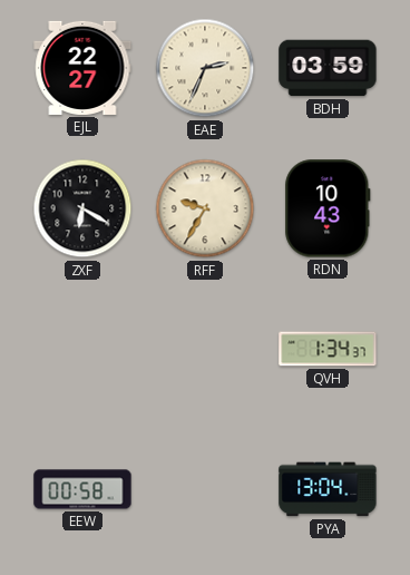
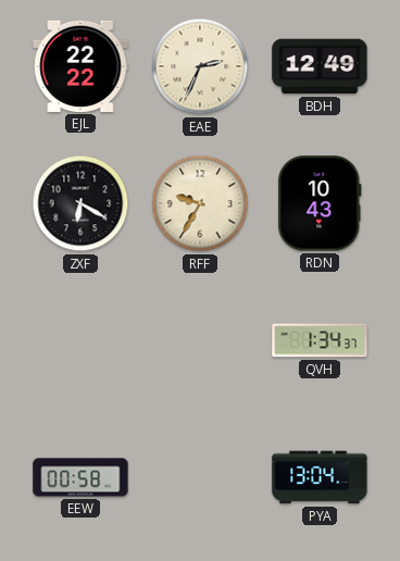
EJL: 22:27 -> 22:22
BDH: 03:59 -> 12:49
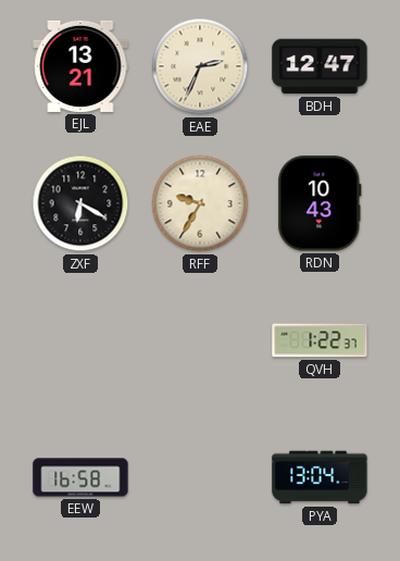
EJL: 22:22 -> 13:21
BDH: 12:49 -> 12:47
QVH: 1:34 -> 1:22
EEW: 00:58 -> 16:58
